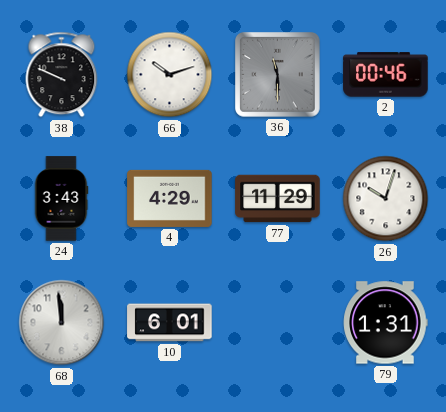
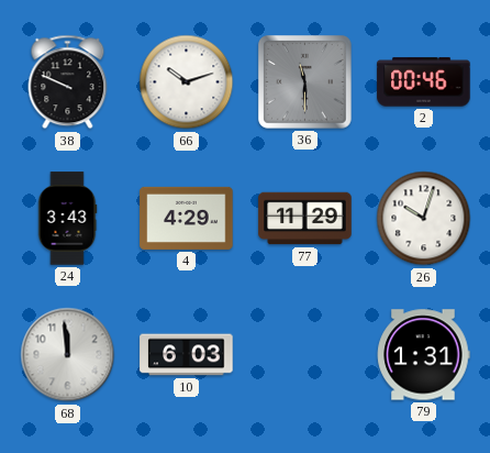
10: 6:01 -> 6:03
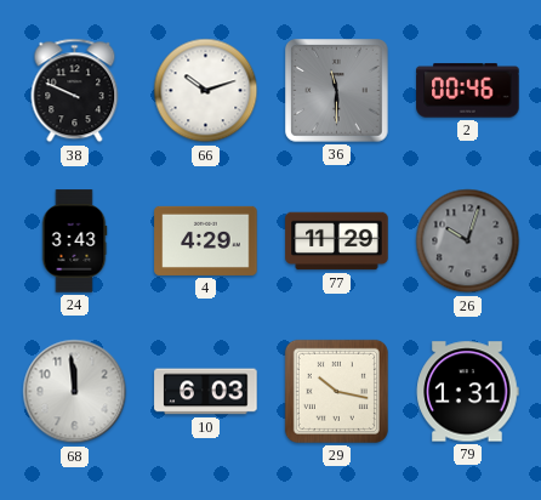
26 dial: white -> grey
29: none -> 10:17
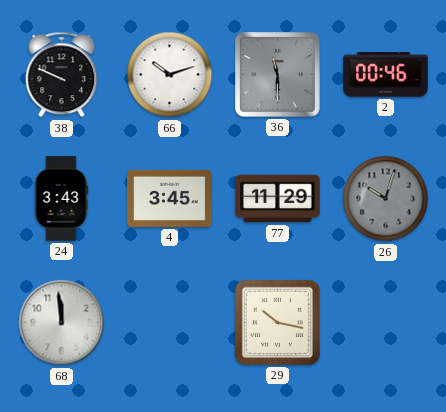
4: 4:29 -> 3:45
10: 6:03 -> none
79: 1:31 -> none
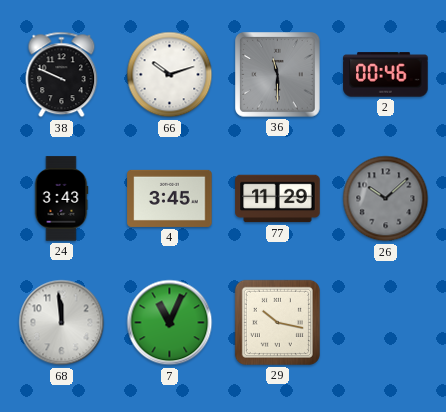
26: 10:03 -> 10:08
7: none -> 11:04
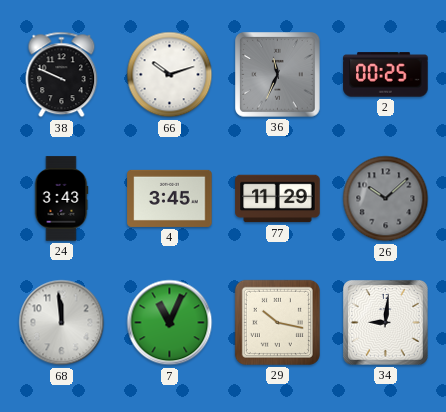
36: 11:30 -> 11:34
2: 00:46 -> 00:25
34: none -> 9:01
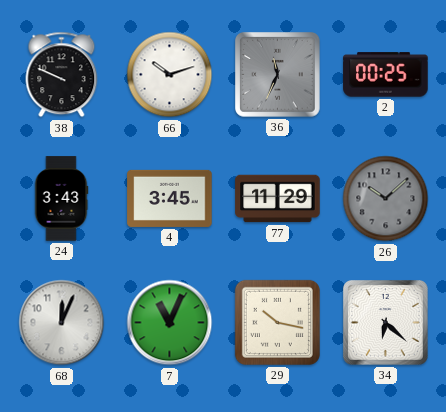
68: 11:59 -> 12:04
34: 9:01 -> 6:22
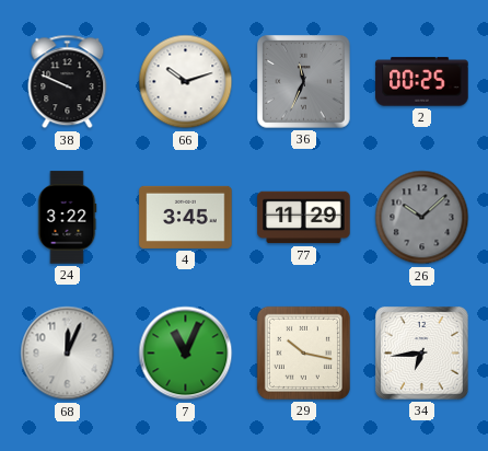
24: 3:43 -> 3:22
34: 6:22 -> 6:44
